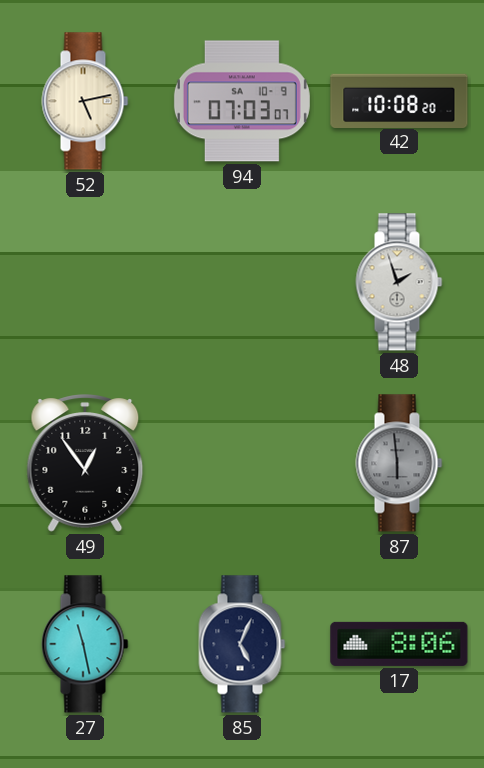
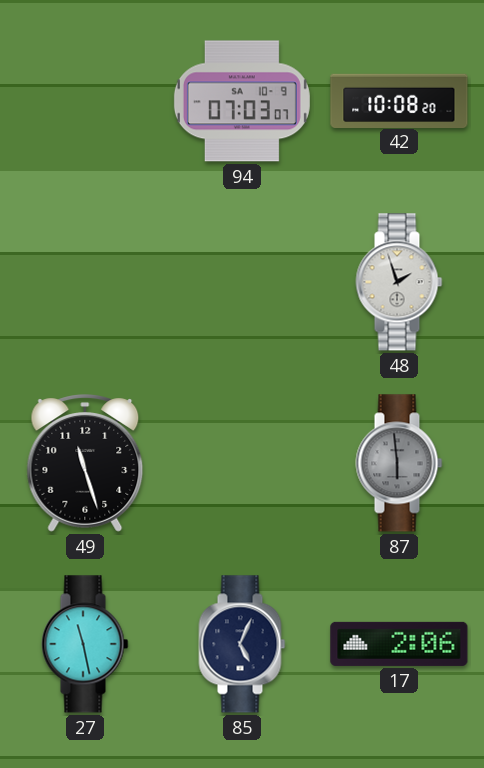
52: 5:13 -> none
49: 12:54 -> 11:27
17: 8:06 -> 2:06
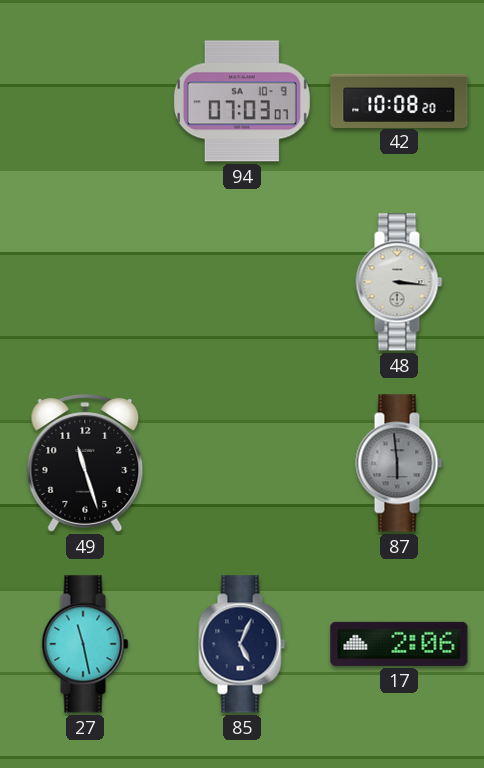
48: 1:57 -> 3:16
